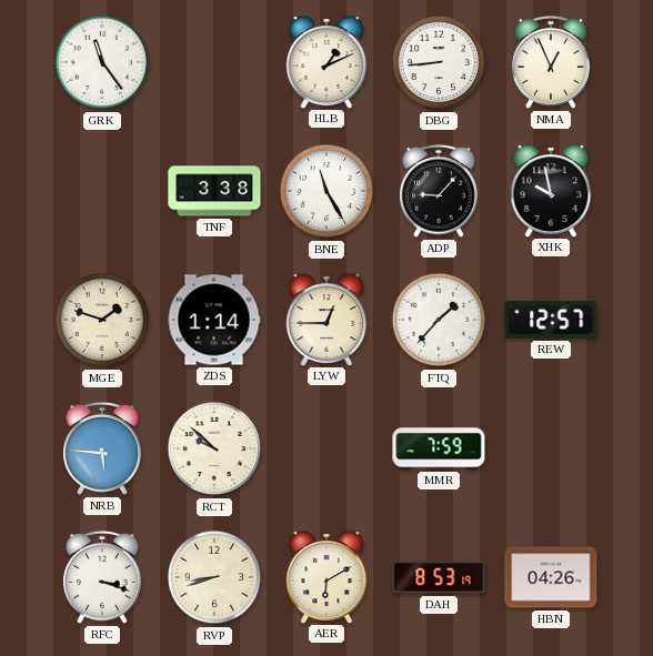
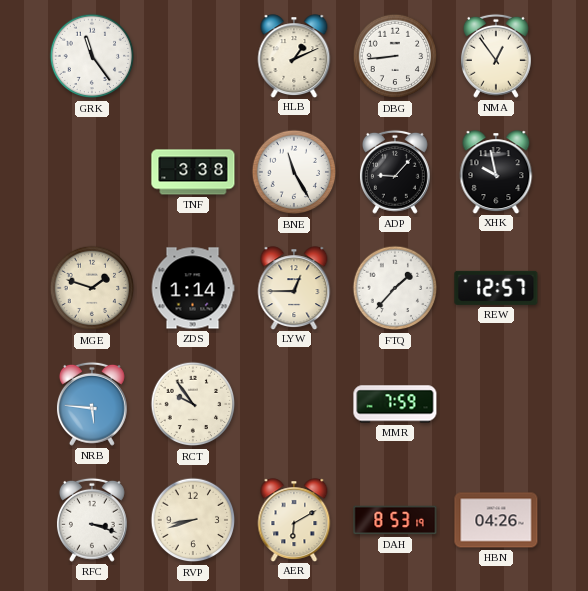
NMA: 12:56 -> 12:54
RCT: 9:52 -> 9:54
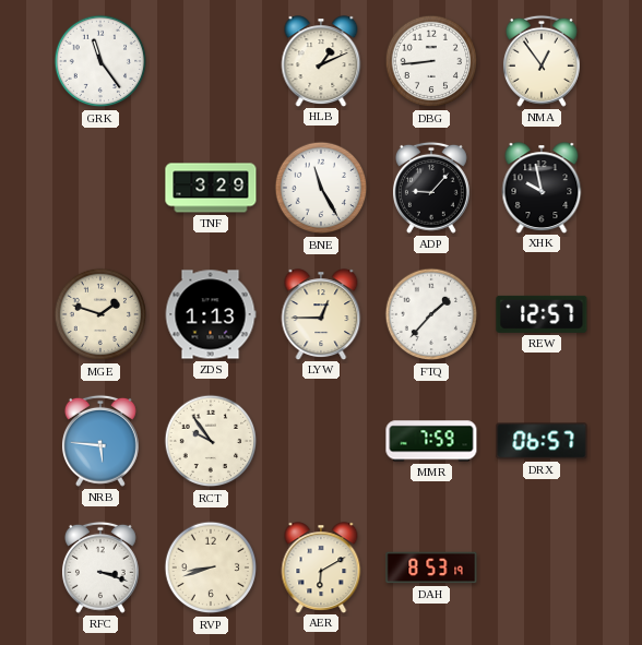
TNF: 3:38 -> 3:29
ZDS: 1:14 -> 1:13
DRX: none -> 06:57
HBN: 04:26 -> none
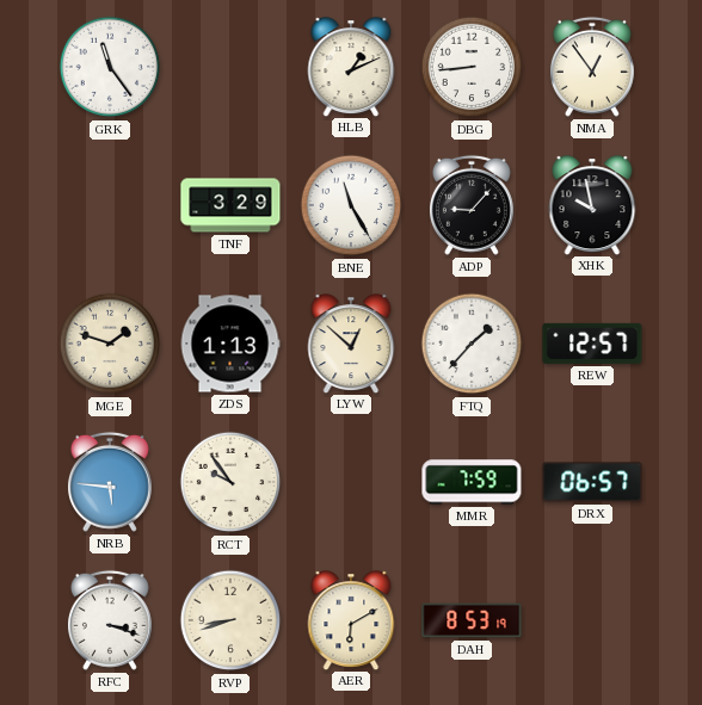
LYW: 12:45 -> 12:52
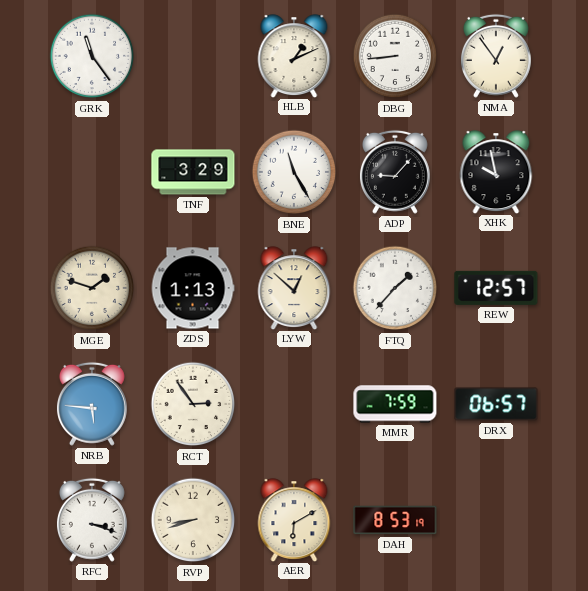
RCT: 9:54 -> 2:54
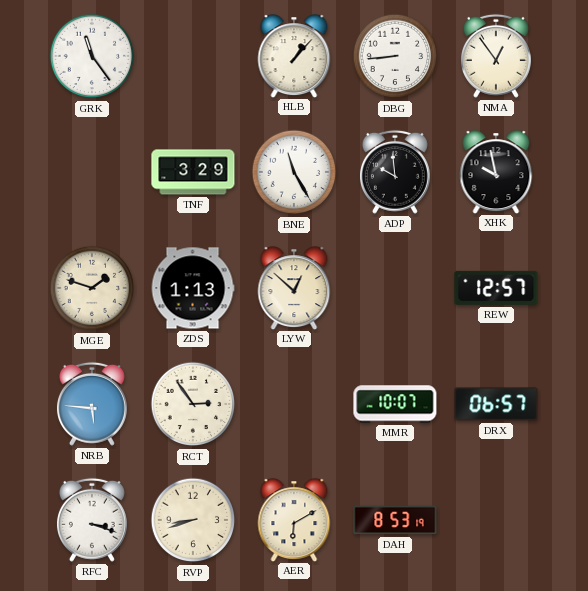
HLB: 1:11 -> 1:07
ADP: 9:07 -> 9:59
FTQ: 1:37 -> none
MMR: 7:59 -> 10:07
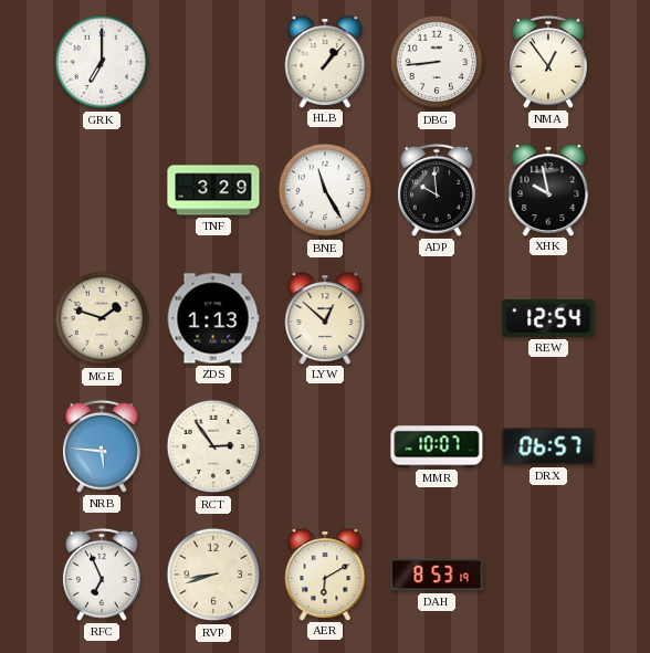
GRK: 11:24 -> 7:00
REW: 12:57 -> 12:54
RFC: 3:18 -> 6:56
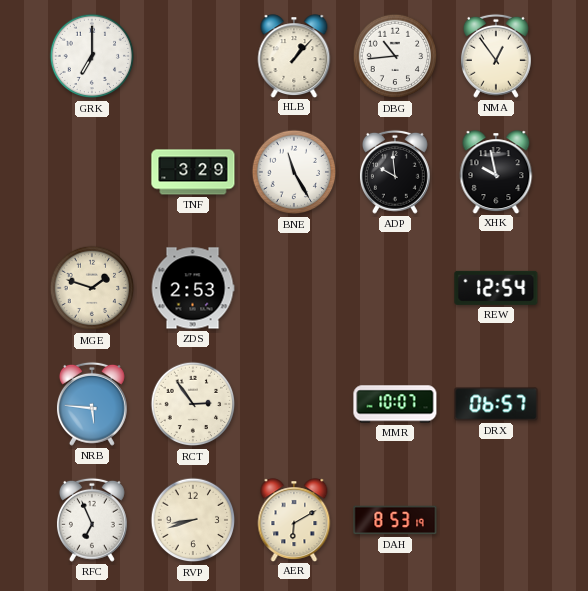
DBG: 8:44 -> 10:44
ZDS: 1:13 -> 2:53
LYW: 12:52 -> none
